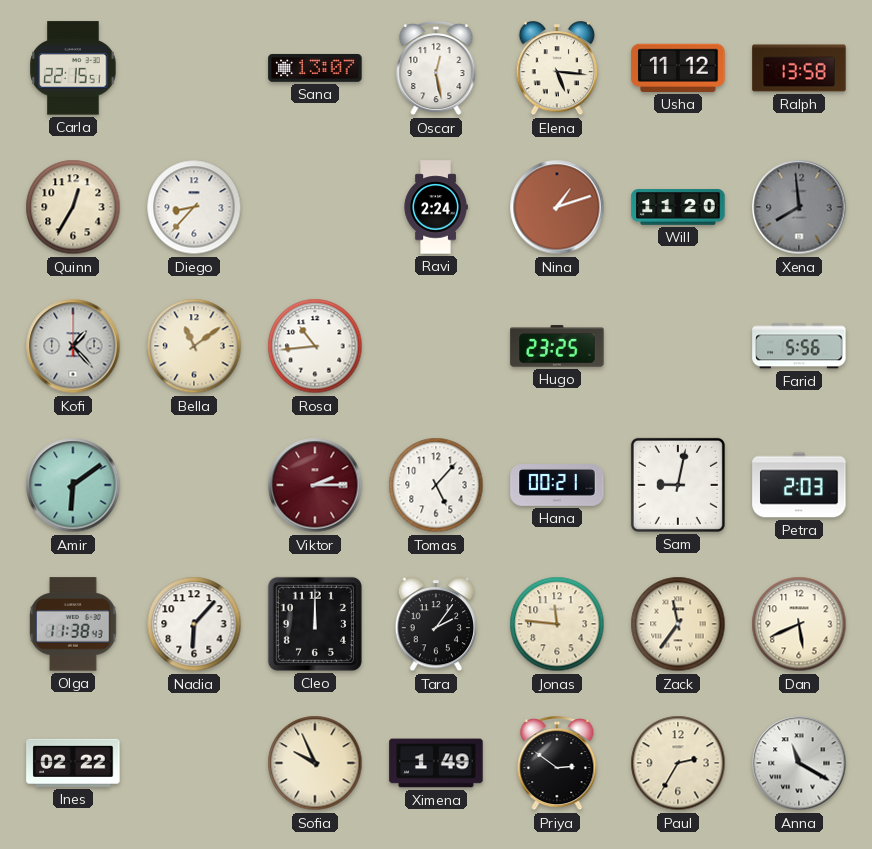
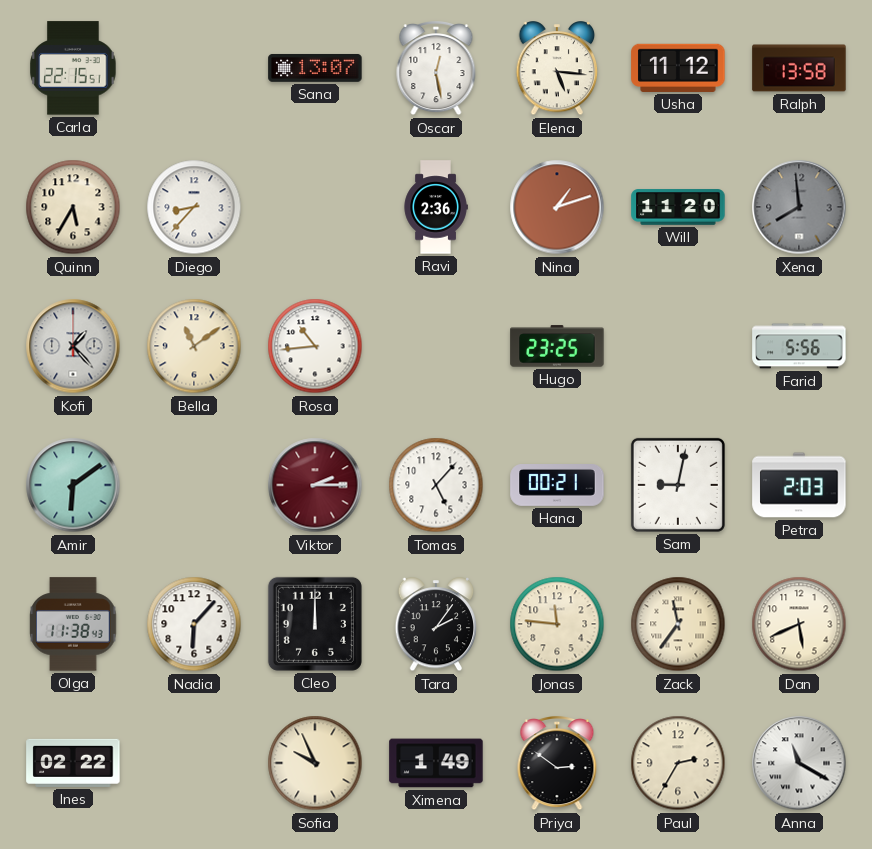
Quinn: 12:35 -> 5:35
Ravi: 2:24 -> 2:36
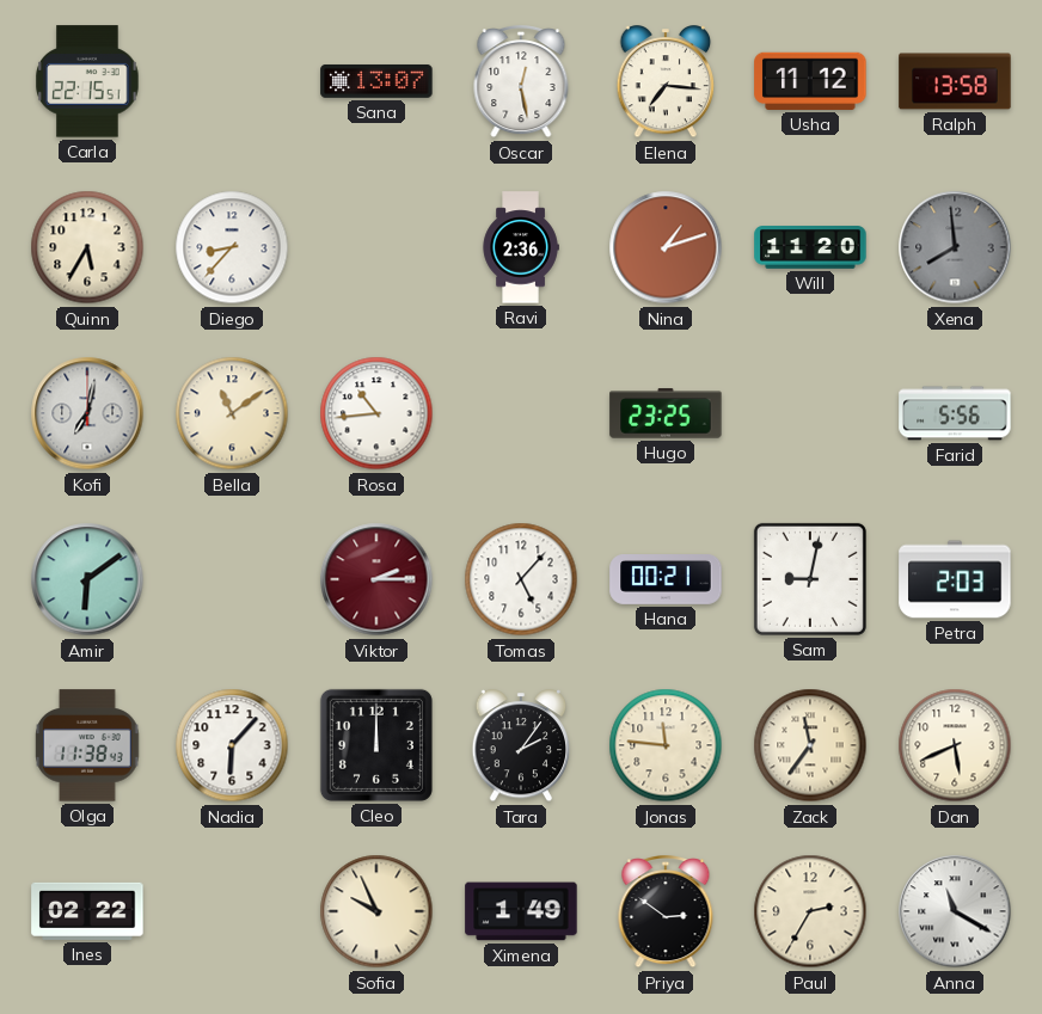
Elena: 5:16 -> 7:16
Kofi: 1:23 -> 7:02
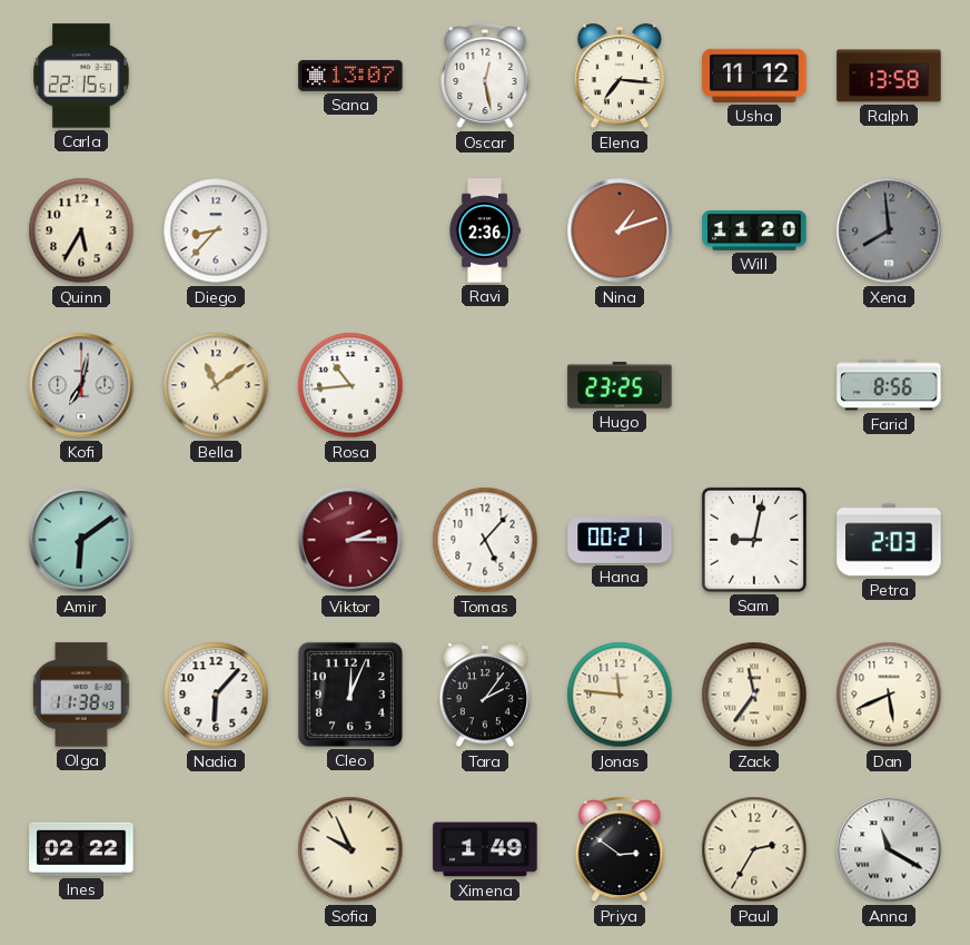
Farid: 5:56 -> 8:56
Cleo: 12:00 -> 12:04
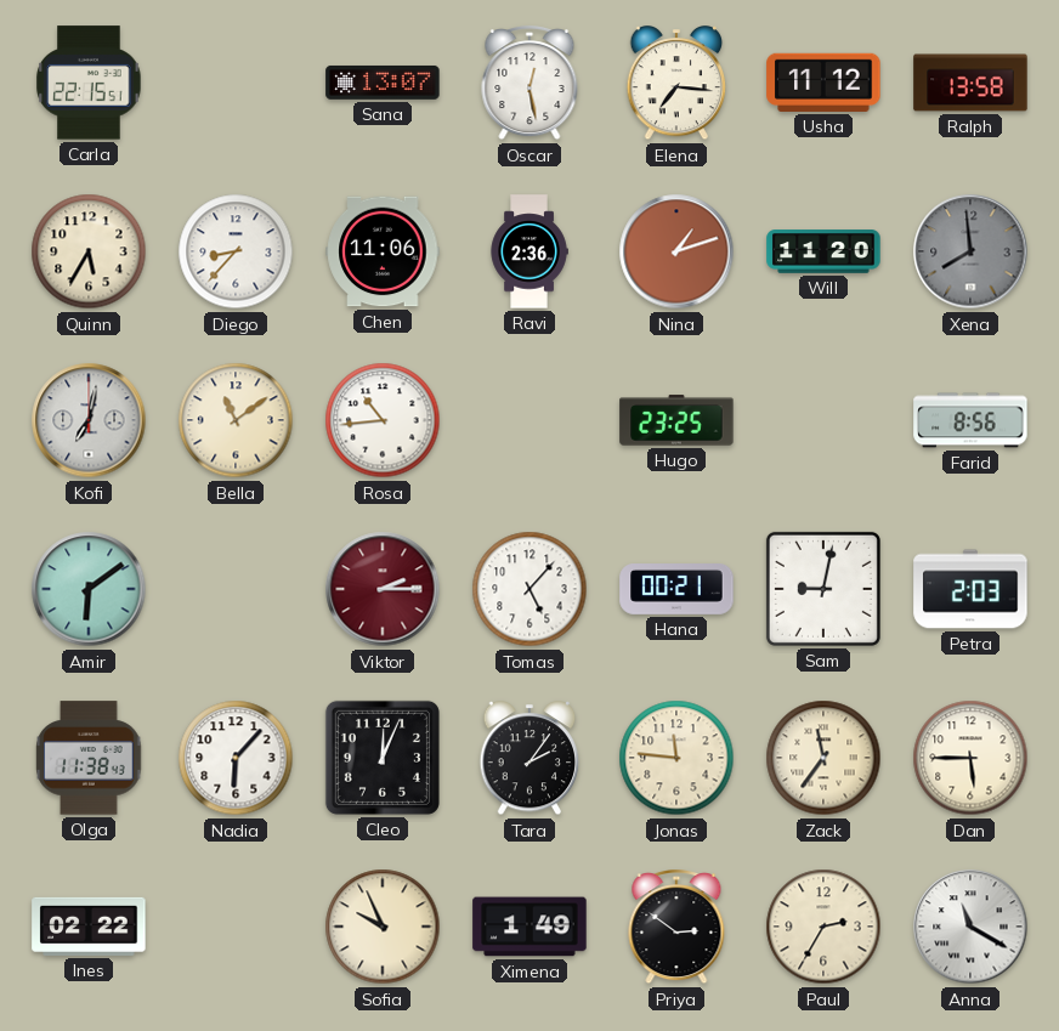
Chen: none -> 11:06
Dan: 5:41 -> 5:45
